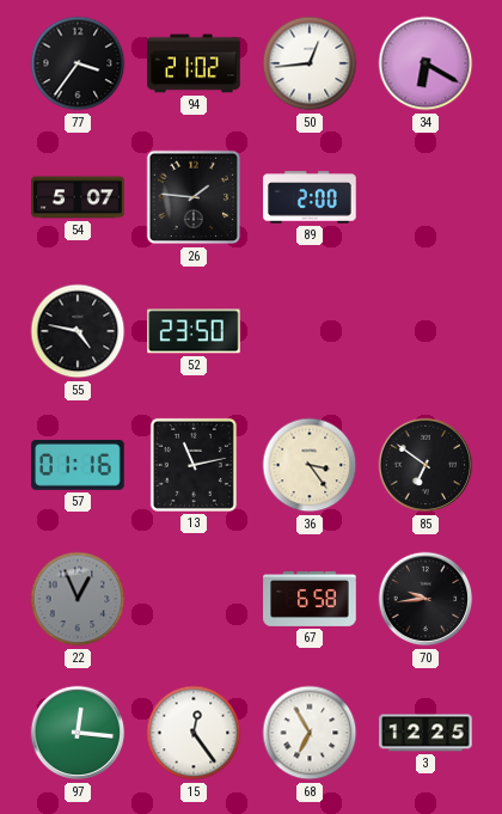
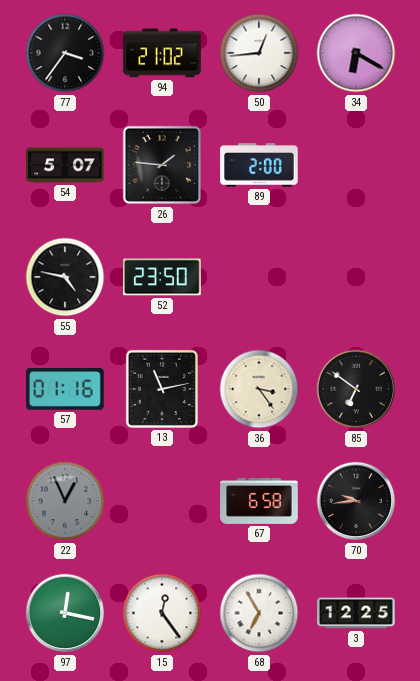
97: 12:16 -> 12:17
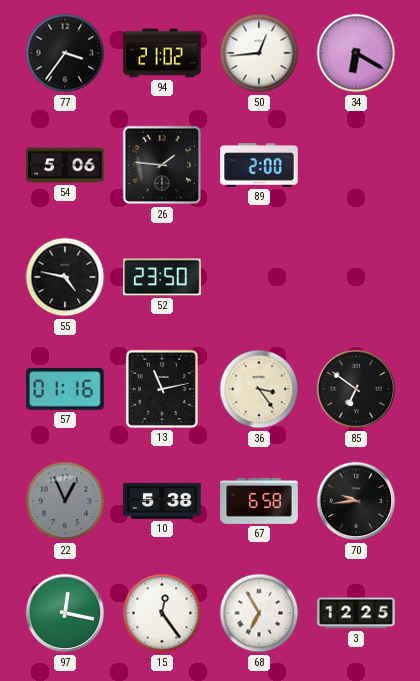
54: 5:07 -> 5:06
10: none -> 5:38
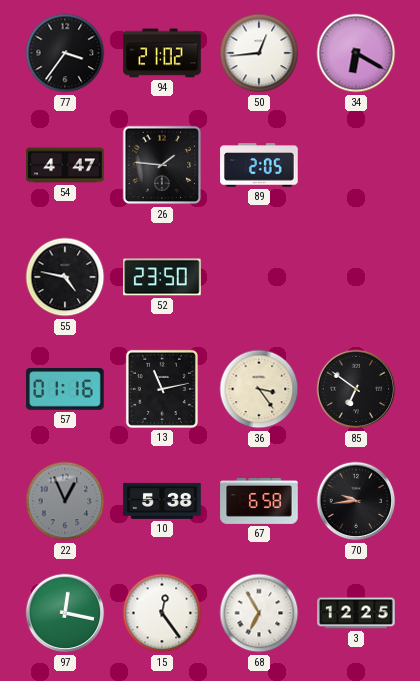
54: 5:06 -> 4:47
89: 2:00 -> 2:05
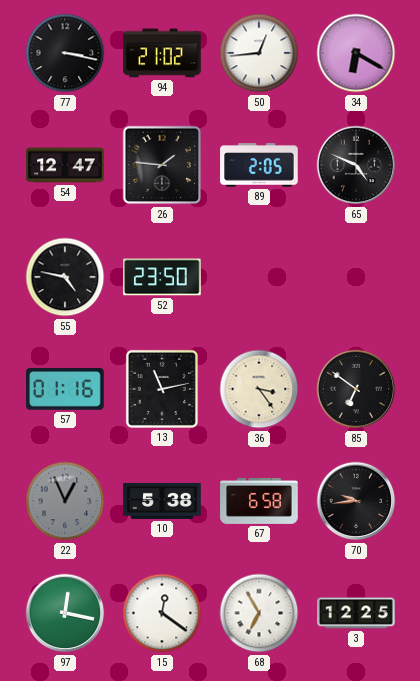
77: 3:36 -> 3:17
54: 4:47 -> 12:47
65: none -> 4:49
15: 12:24 -> 12:21
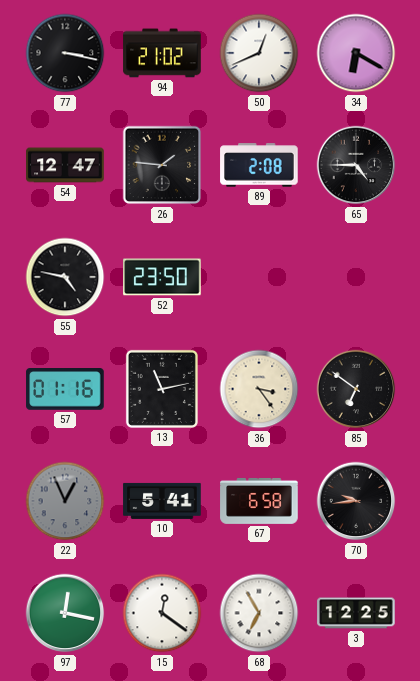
50: 12:44 -> 12:41
89: 2:05 -> 2:08
65: 4:49 -> 4:45
10: 5:38 -> 5:41
